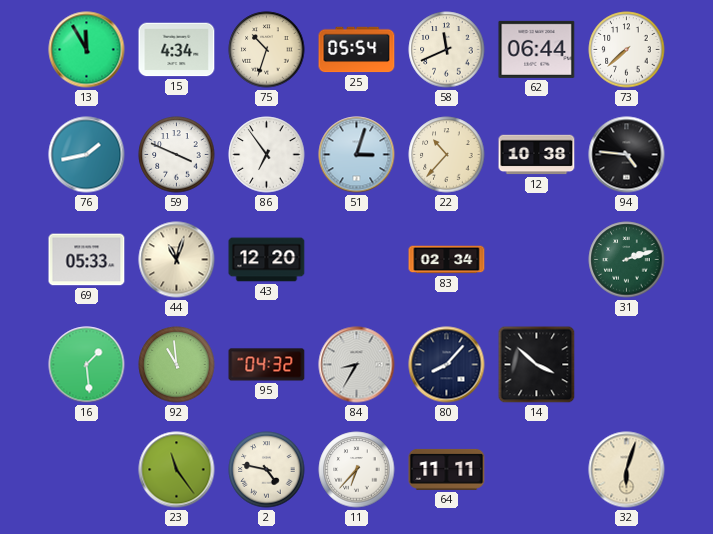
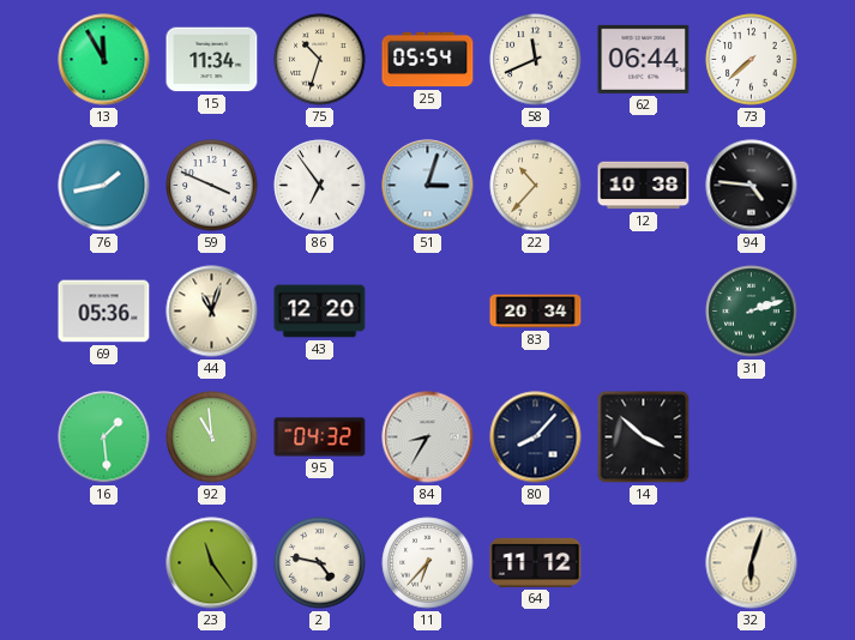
15: 4:34 -> 11:34
69: 05:33 -> 05:36
83: 02:34 -> 20:34
64: 11:11 -> 11:12
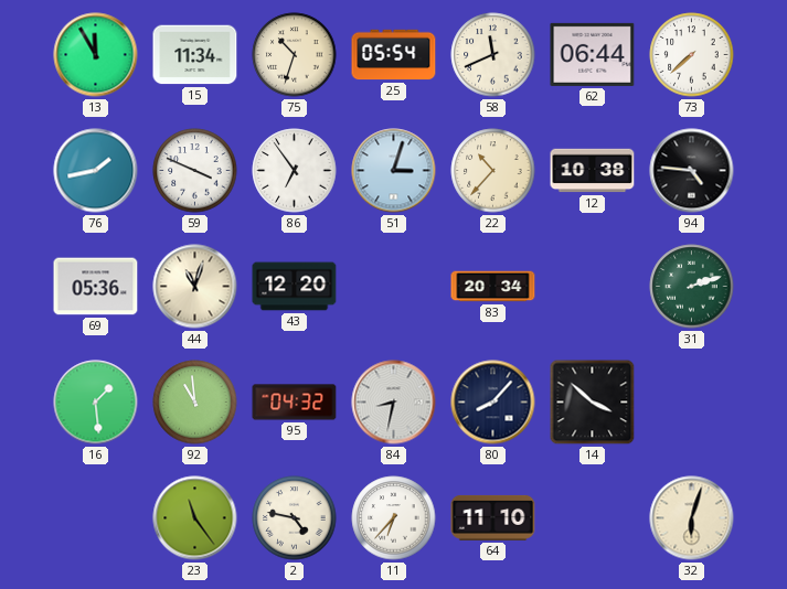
84: 8:35 -> 8:32
64: 11:12 -> 11:10
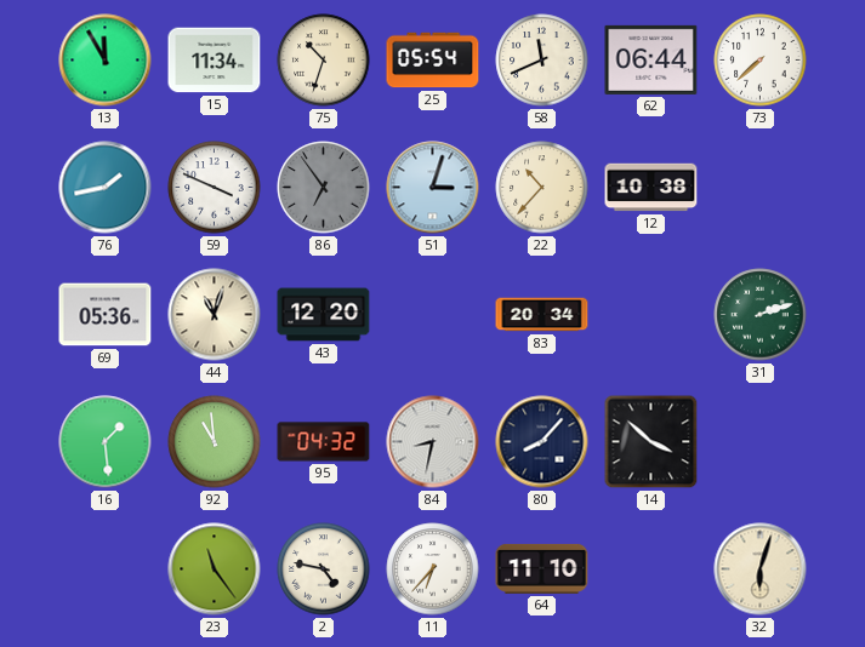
86 dial: white -> grey
94: 4:46 -> none
